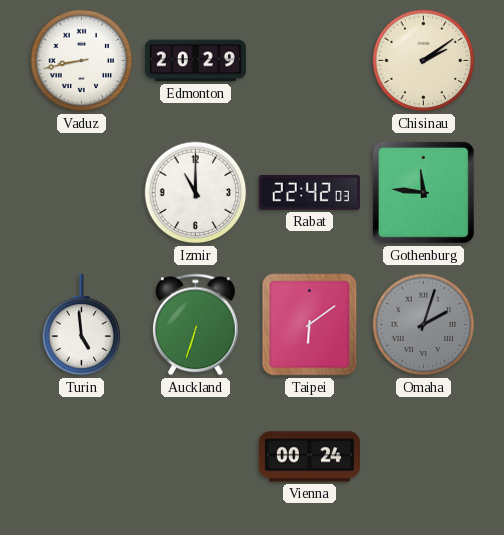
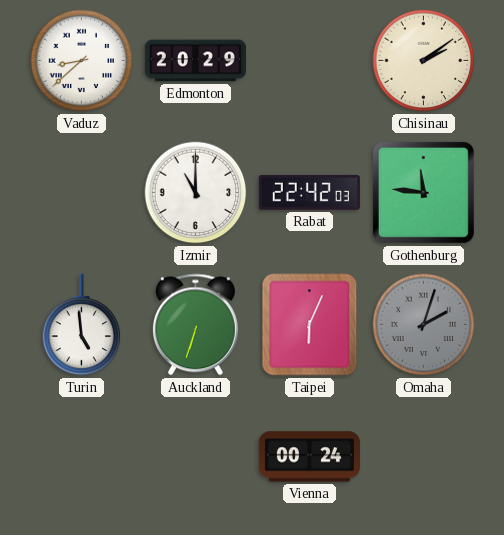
Vaduz: 8:43 -> 8:38
Taipei: 6:09 -> 6:04
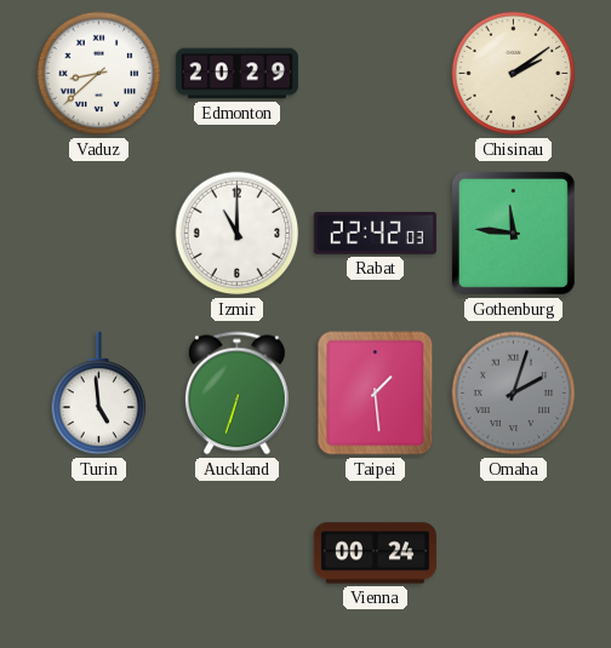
Taipei: 6:04 -> 1:29
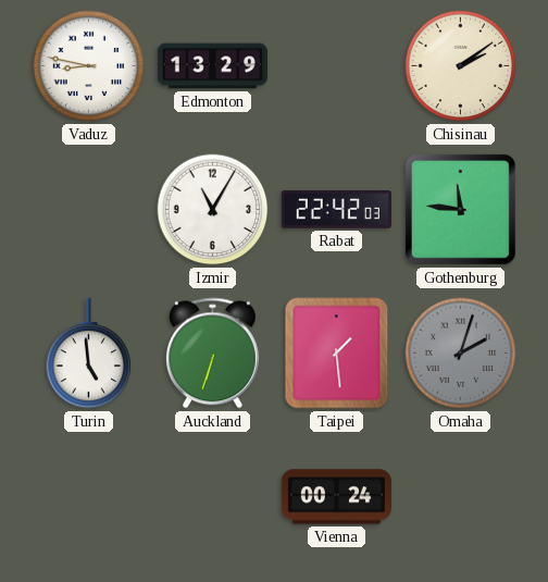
Vaduz: 8:38 -> 8:47
Edmonton: 20:29 -> 13:29
Izmir: 11:00 -> 11:05
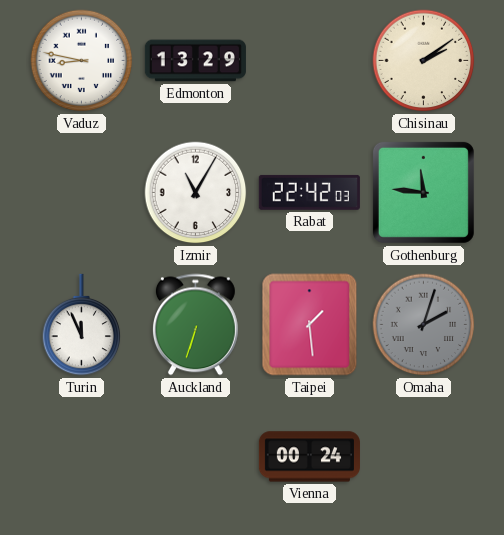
Turin: 4:59 -> 11:56
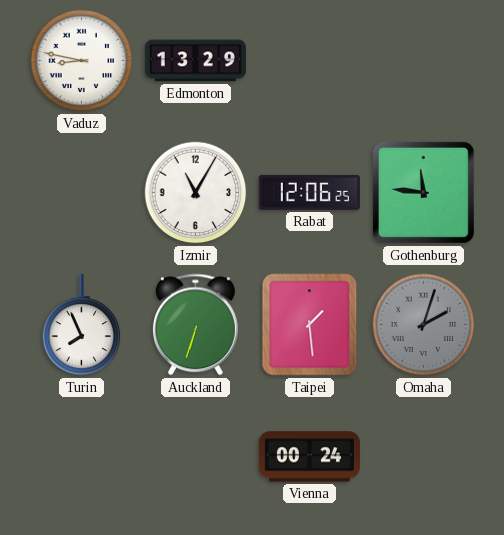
Chisinau: 2:09 -> none
Rabat: 22:42 -> 12:06
Turin: 11:56 -> 7:56
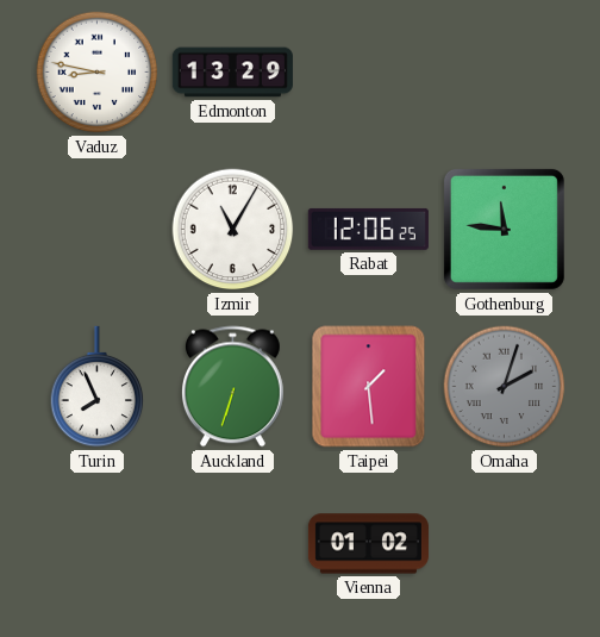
Vienna: 00:24 -> 01:02
